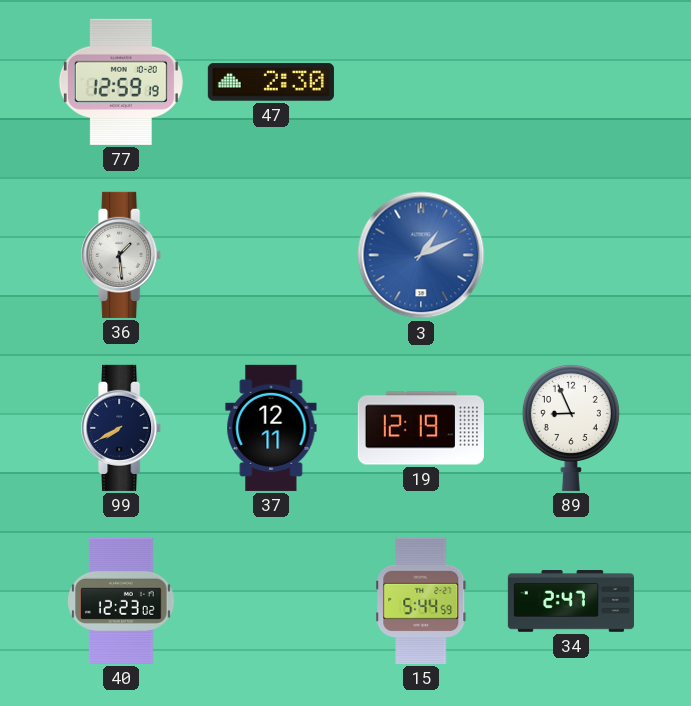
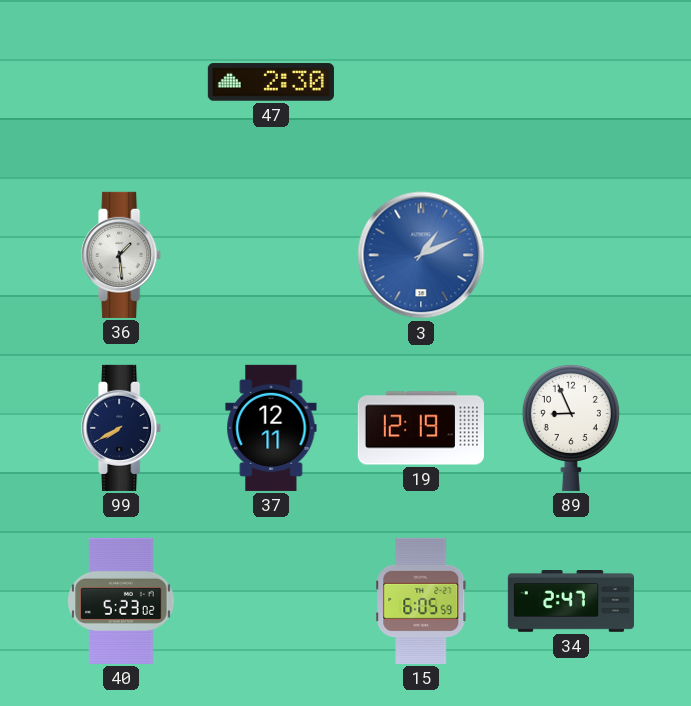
77: 12:59 -> none
40: 12:23 -> 5:23
15: 5:44 -> 6:05
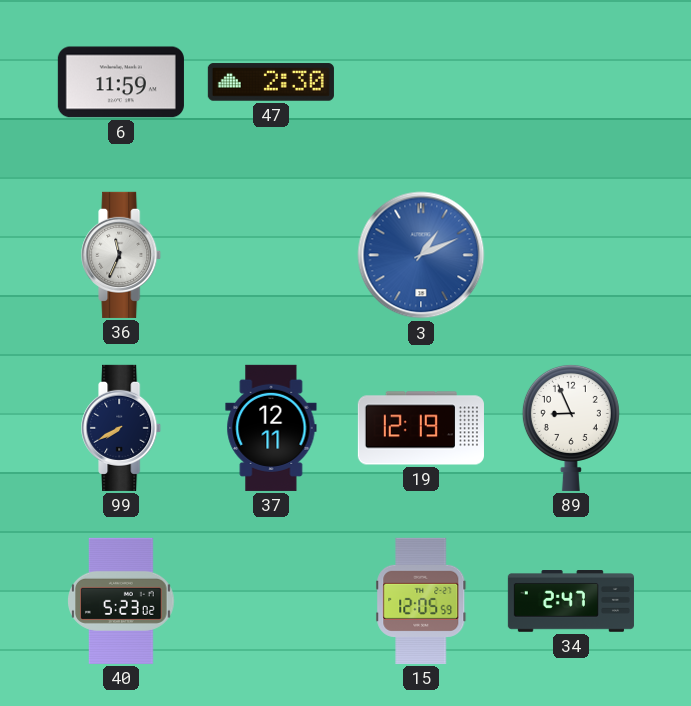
6: none -> 11:59
36: 1:29 -> 11:34
15: 6:05 -> 12:05
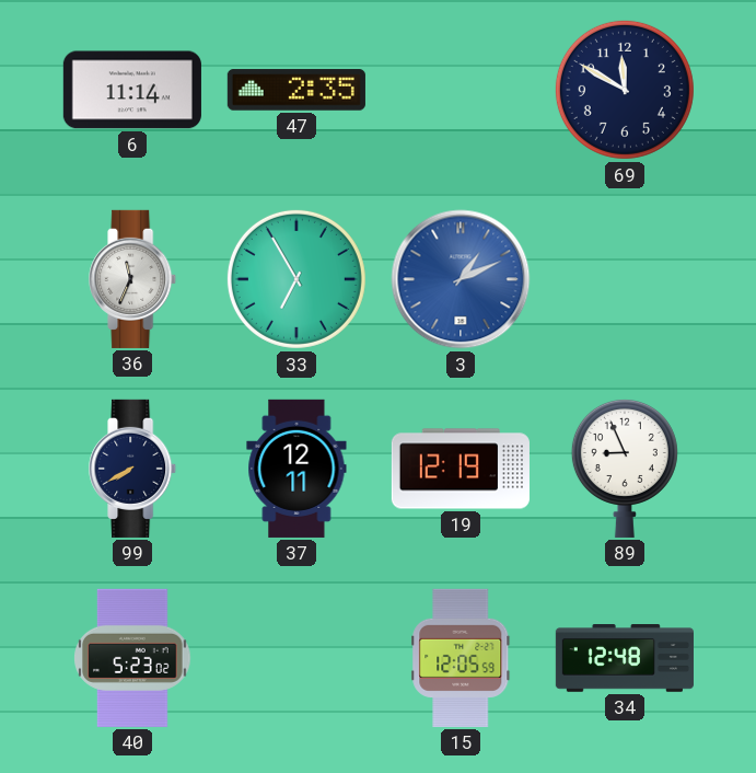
6: 11:59 -> 11:14
47: 2:30 -> 2:35
69: none -> 11:50
33: none -> 6:55
34: 2:47 -> 12:48
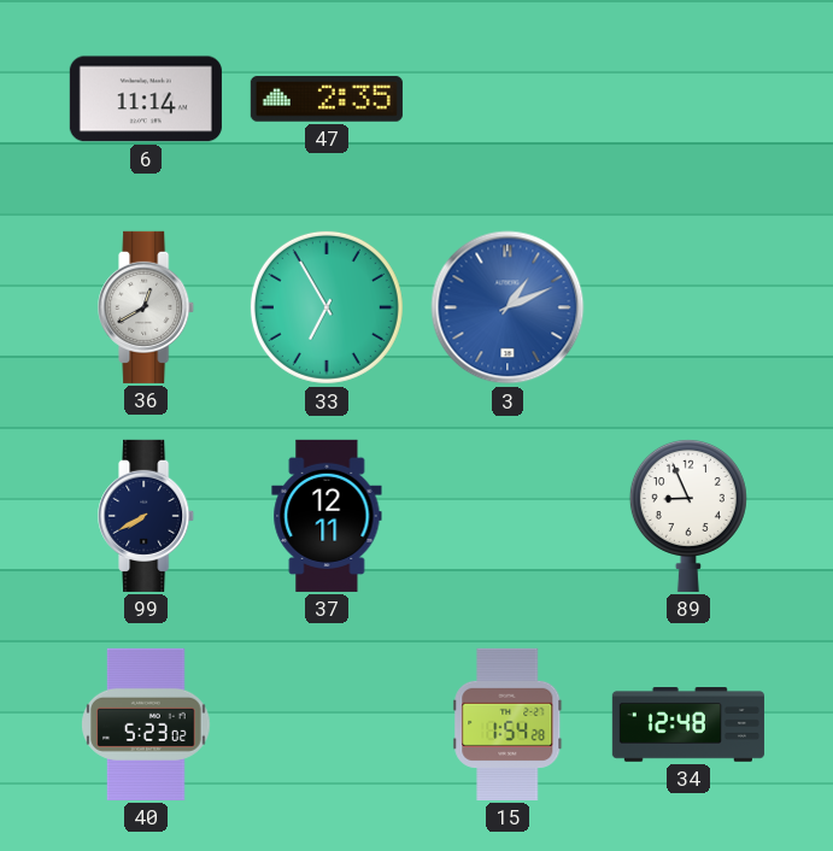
69: 11:50 -> none
36: 11:34 -> 12:40
19: 12:19 -> none
15: 12:05 -> 1:54
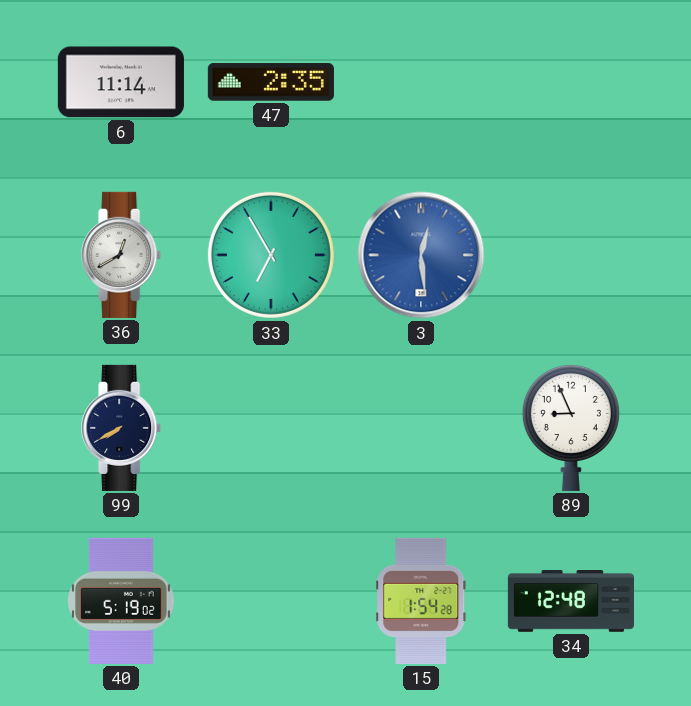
3: 1:11 -> 12:29
37: 12:11 -> none
40: 5:23 -> 5:19
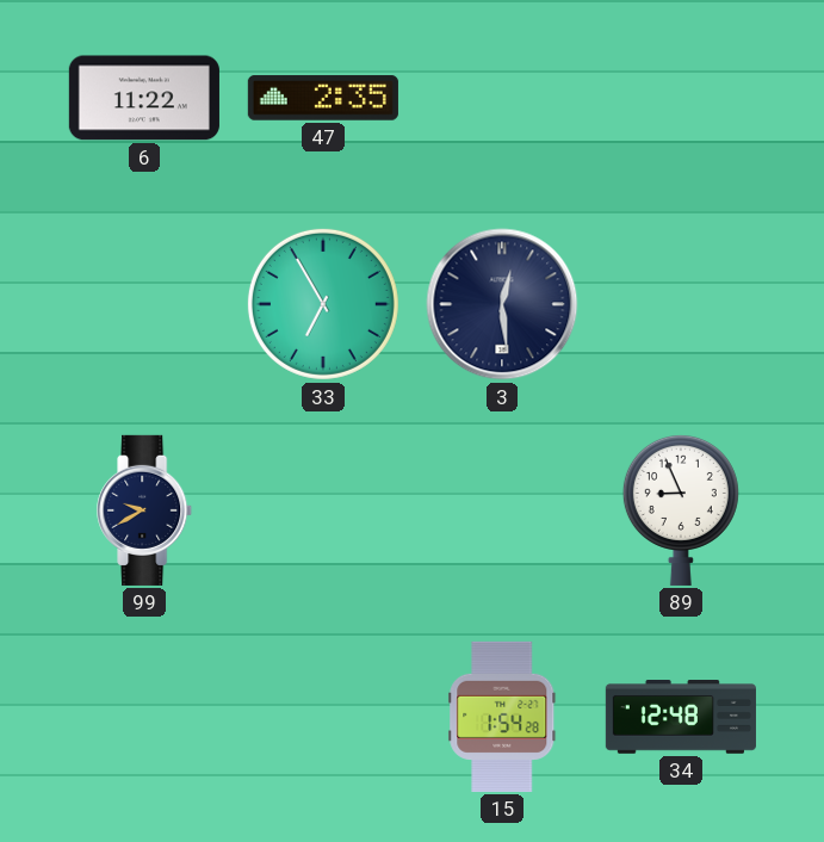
6: 11:14 -> 11:22
36: 12:40 -> none
3 dial: blue -> navy
99: 7:40 -> 9:40
40: 5:19 -> none
